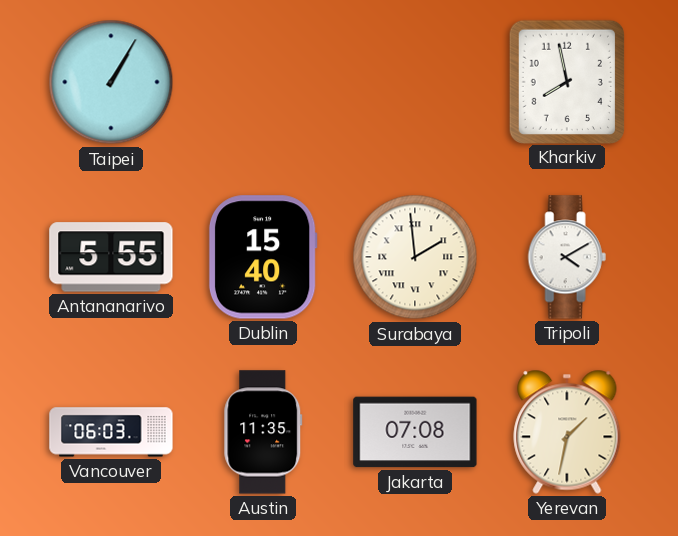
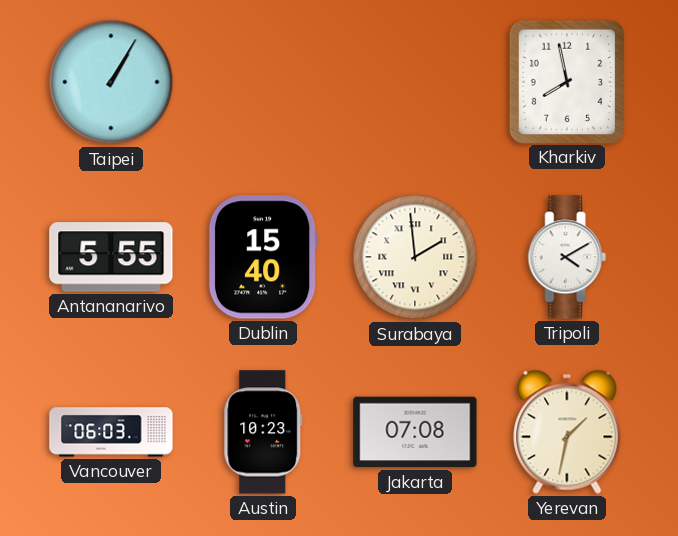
Austin: 11:35 -> 10:23
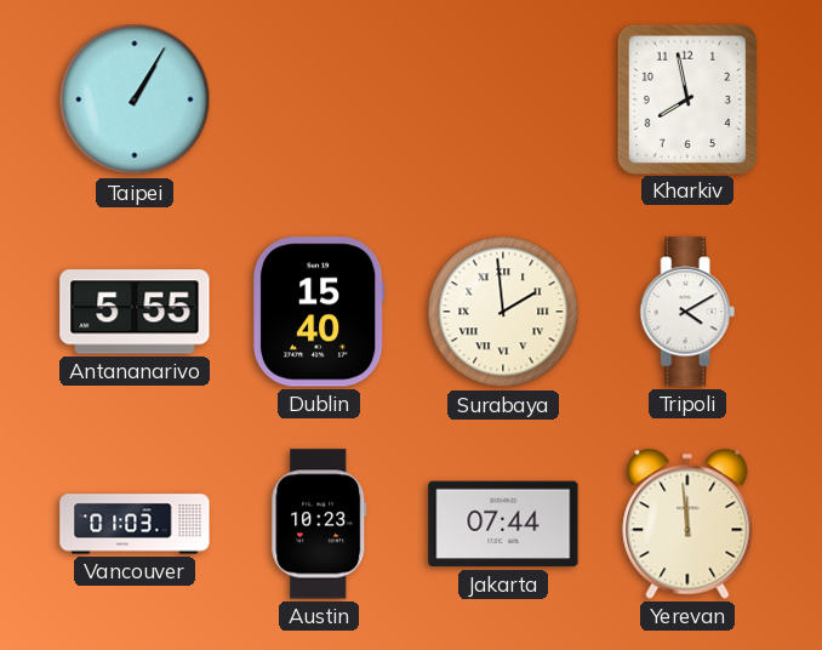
Vancouver: 06:03 -> 01:03
Jakarta: 07:08 -> 07:44
Yerevan: 1:32 -> 11:59
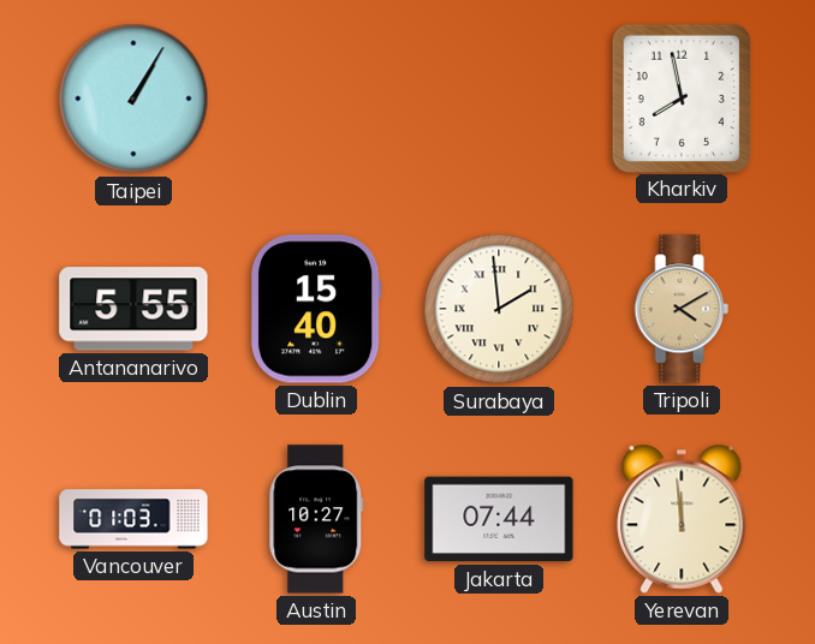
Tripoli dial: white -> champagne
Austin: 10:23 -> 10:27
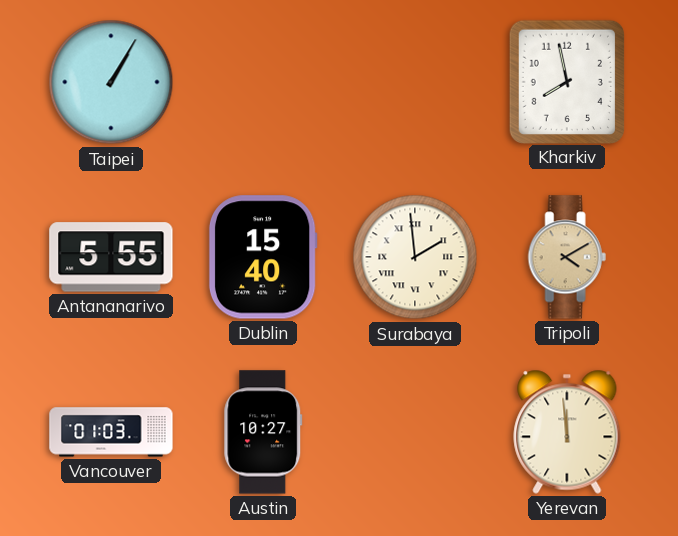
Jakarta: 07:44 -> none
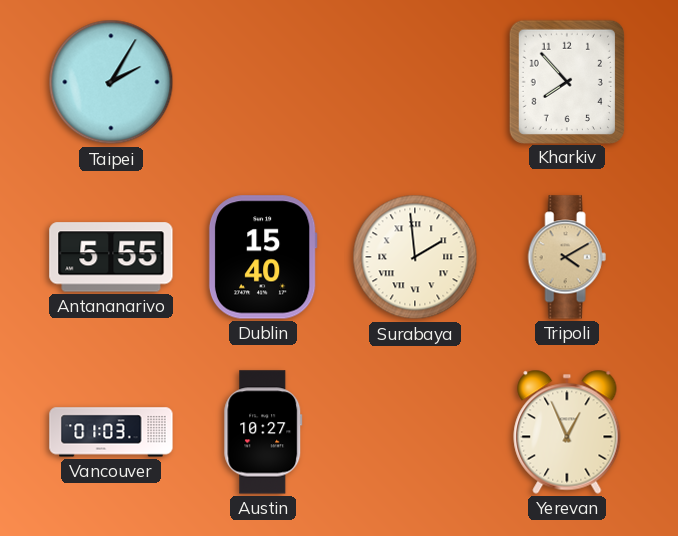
Taipei: 1:05 -> 2:05
Kharkiv: 7:58 -> 7:53
Yerevan: 11:59 -> 12:56
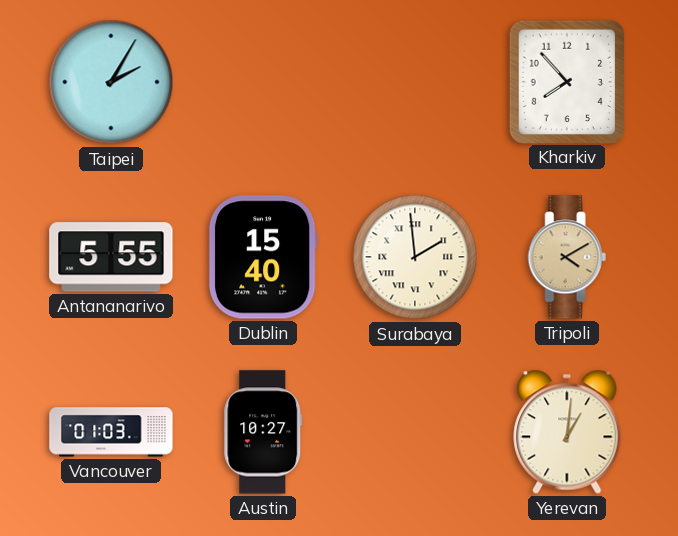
Yerevan: 12:56 -> 1:01
